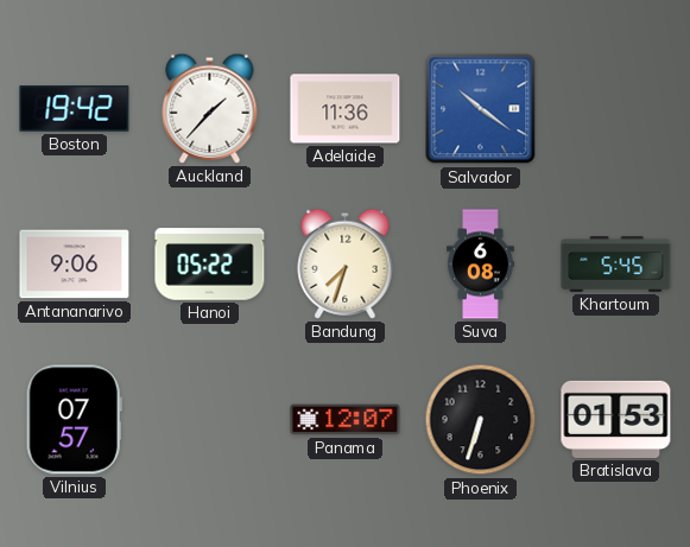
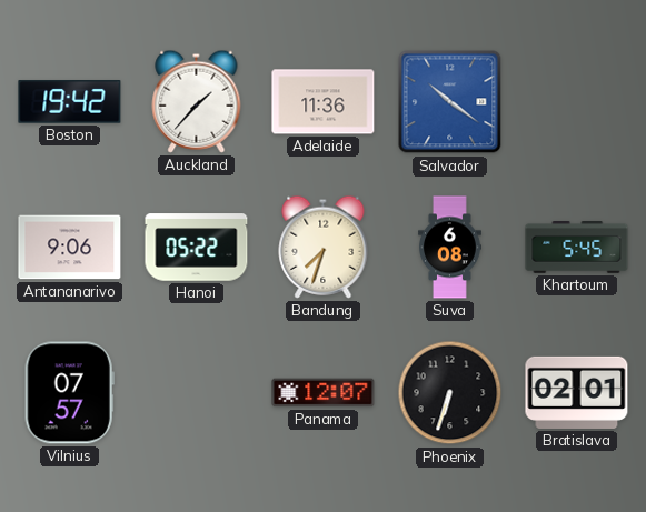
Bratislava: 01:53 -> 02:01
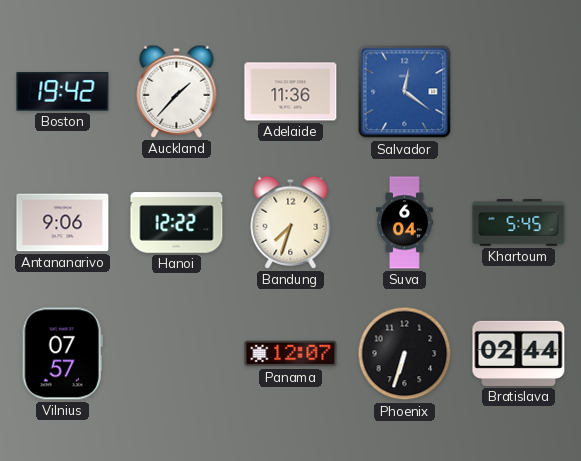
Salvador: 10:21 -> 12:21
Hanoi: 05:22 -> 12:22
Suva: 6:08 -> 6:04
Bratislava: 02:01 -> 02:44
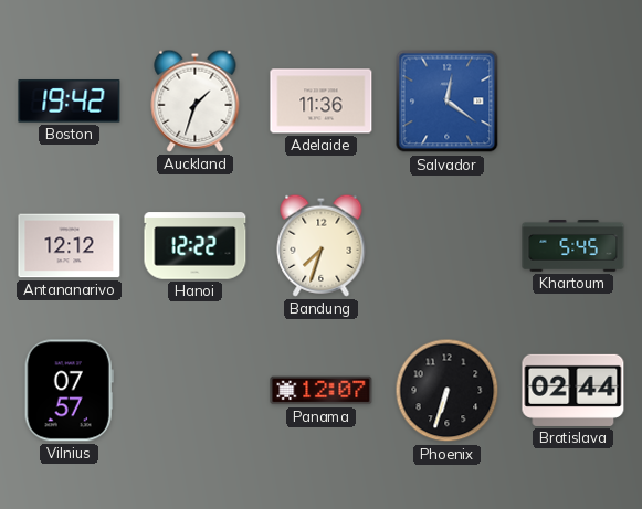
Auckland: 1:37 -> 1:33
Antananarivo: 9:06 -> 12:12
Suva: 6:04 -> none
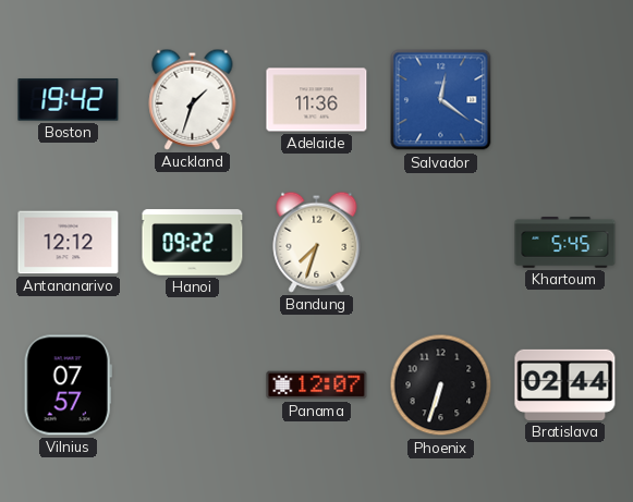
Hanoi: 12:22 -> 09:22
